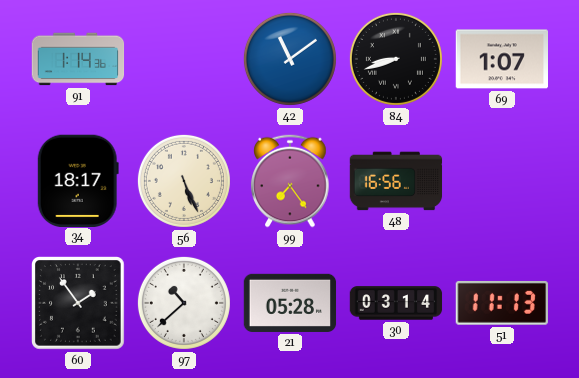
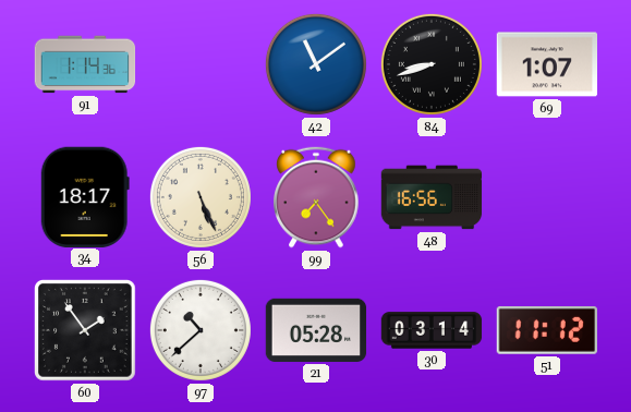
51: 11:13 -> 11:12
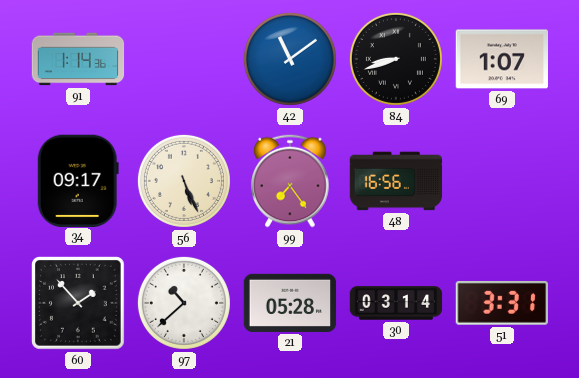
34: 18:17 -> 09:17
60: 1:54 -> 1:53
51: 11:12 -> 3:31
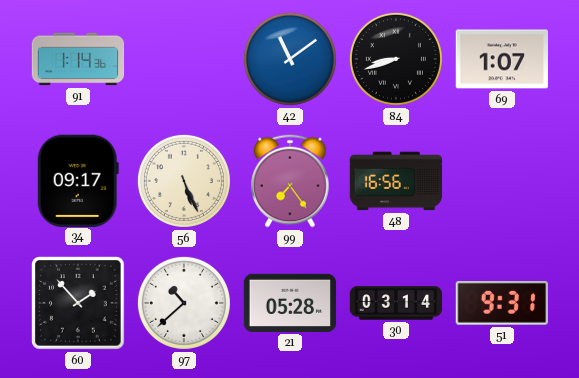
51: 3:31 -> 9:31
